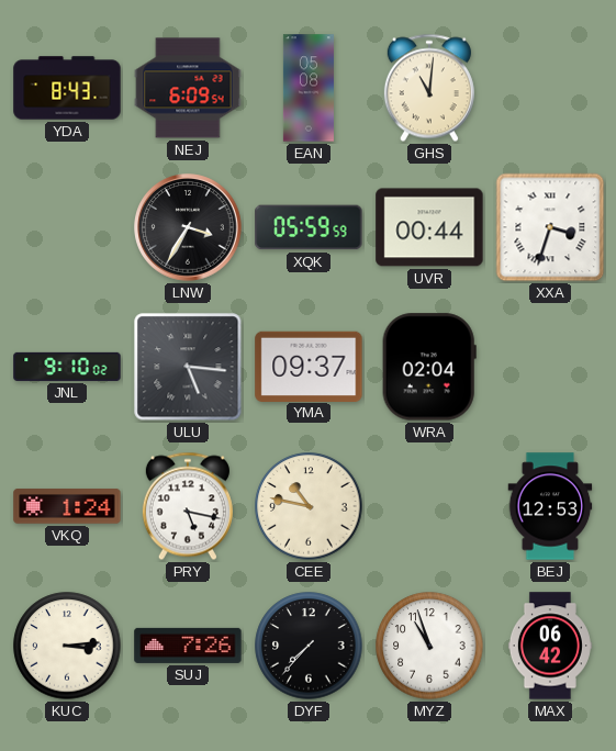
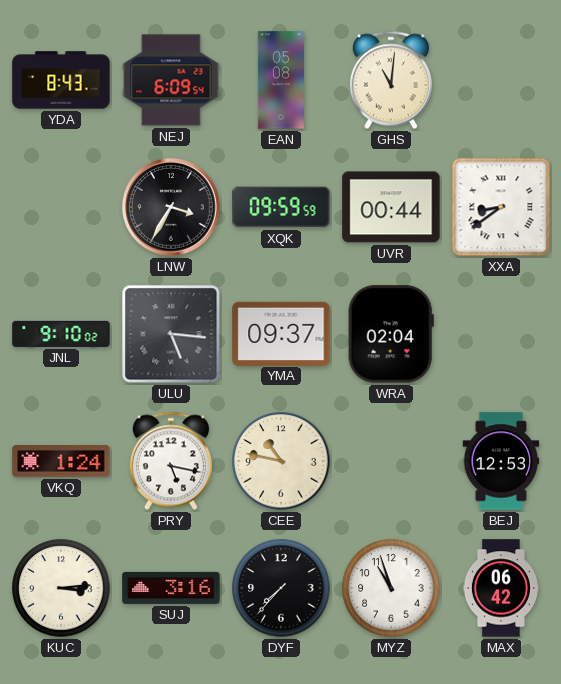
XQK: 05:59 -> 09:59
XXA: 3:33 -> 8:39
SUJ: 7:26 -> 3:16
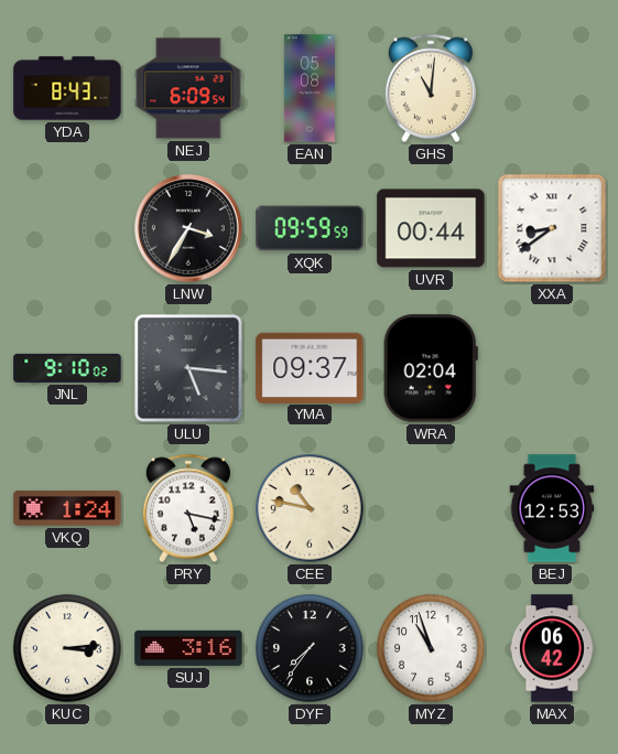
DYF: 7:37 -> 7:36
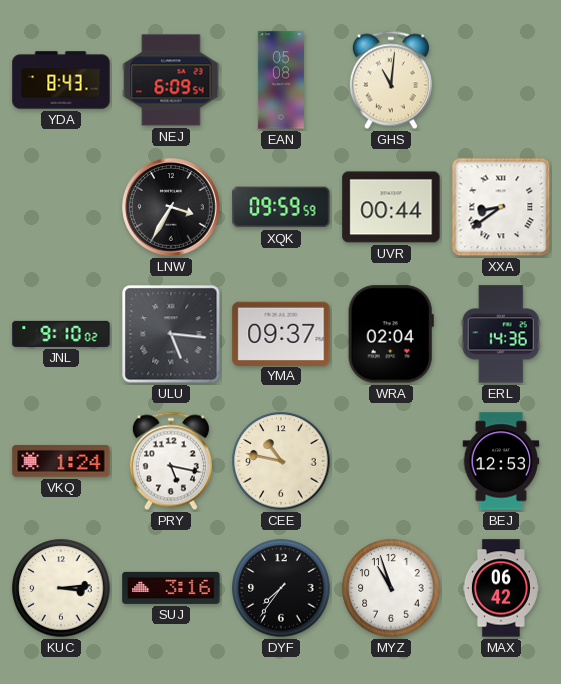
ERL: none -> 14:36
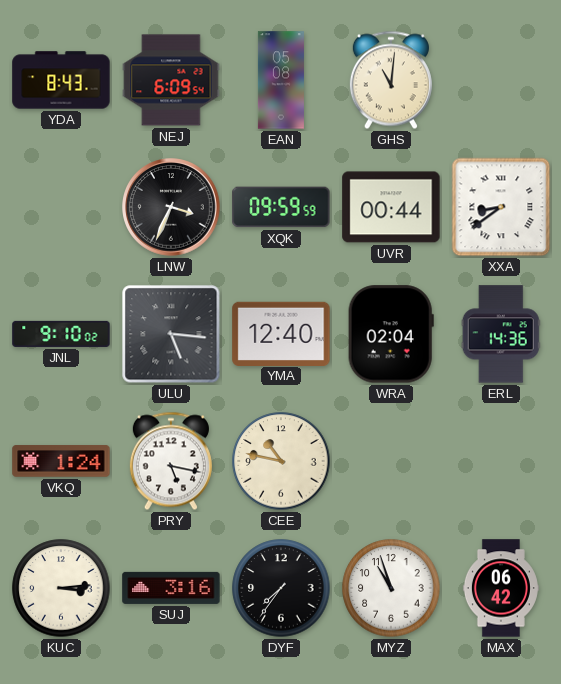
LNW: 3:35 -> 3:34
YMA: 09:37 -> 12:40
BEJ: 12:53 -> none
